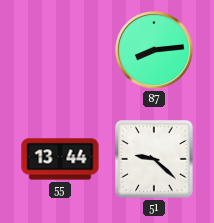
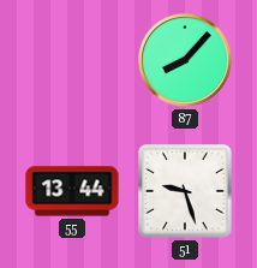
87: 8:14 -> 8:07
51: 9:22 -> 9:27
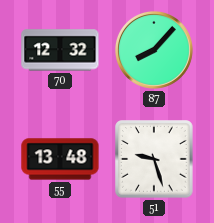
70: none -> 12:32
55: 13:44 -> 13:48
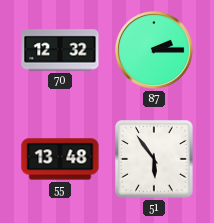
87: 8:07 -> 2:15
51: 9:27 -> 5:54
